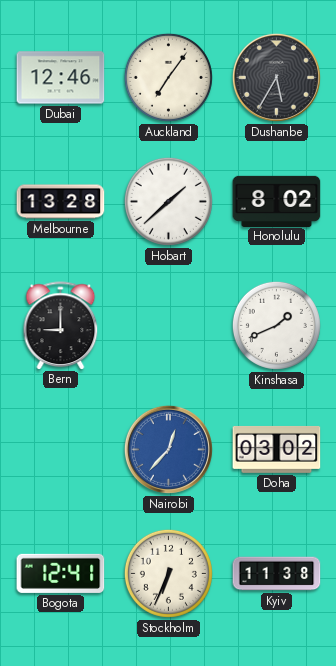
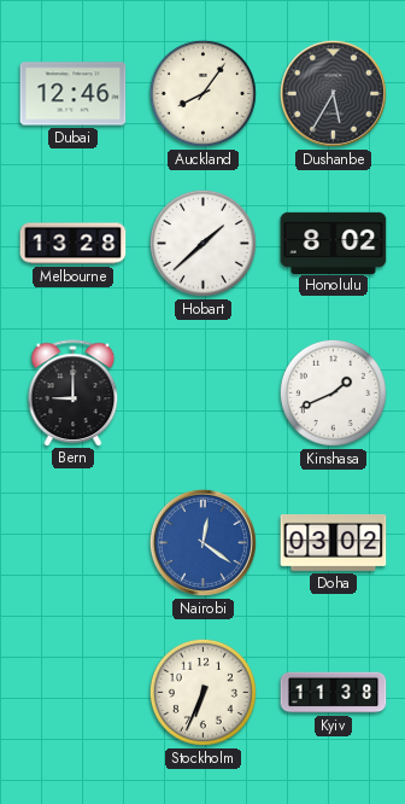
Auckland: 7:06 -> 8:06
Nairobi: 12:37 -> 12:21
Bogota: 12:41 -> none
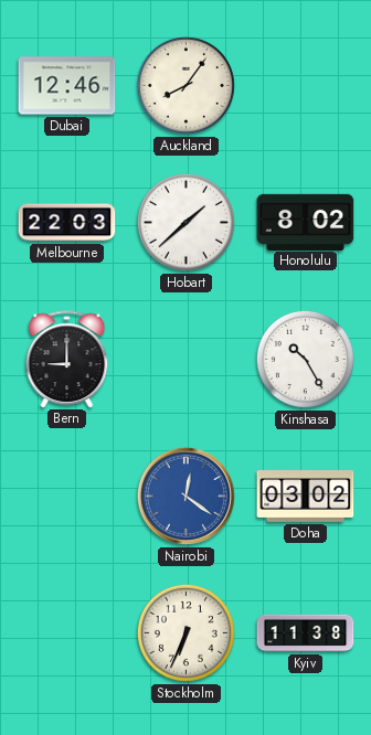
Dushanbe: 5:35 -> none
Melbourne: 13:28 -> 22:03
Kinshasa: 1:41 -> 10:25
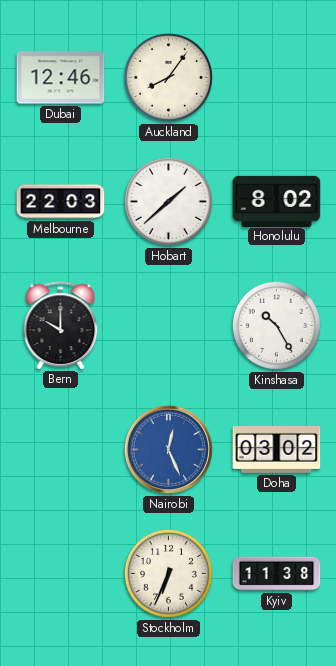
Bern: 9:00 -> 10:00
Nairobi: 12:21 -> 12:26
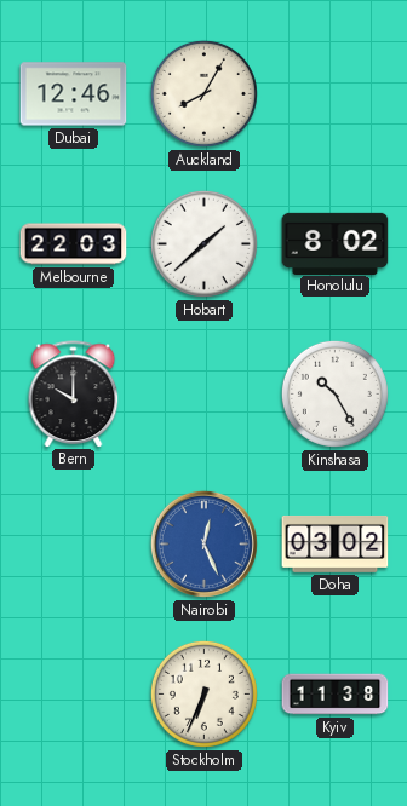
Auckland: 8:06 -> 8:05
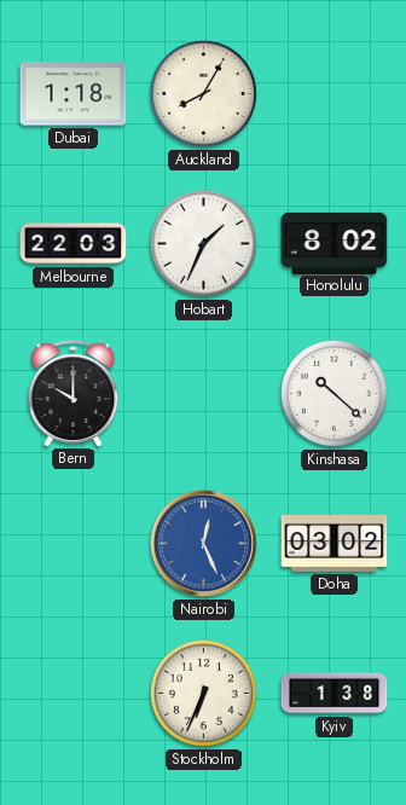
Dubai: 12:46 -> 1:18
Hobart: 1:38 -> 1:34
Kinshasa: 10:25 -> 10:22
Kyiv: 11:38 -> 1:38
